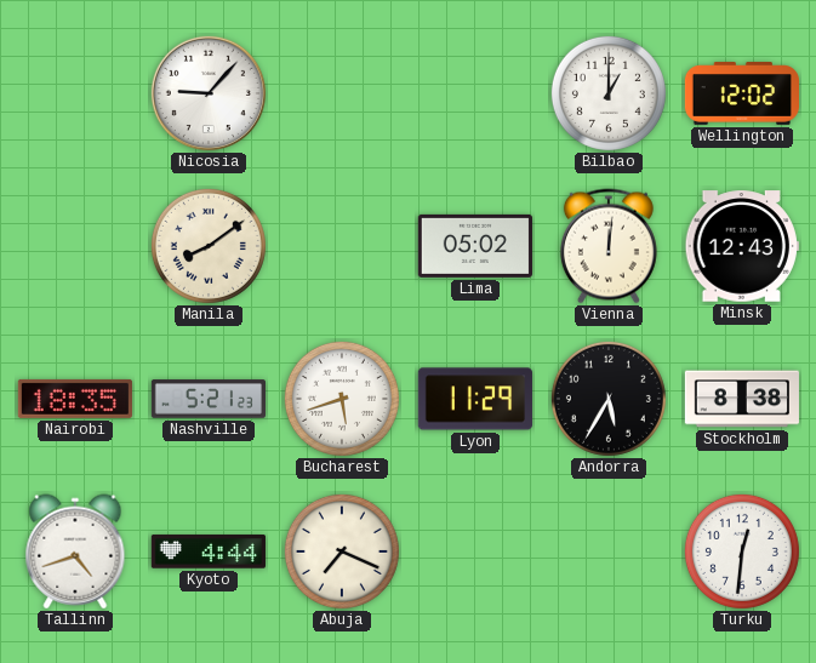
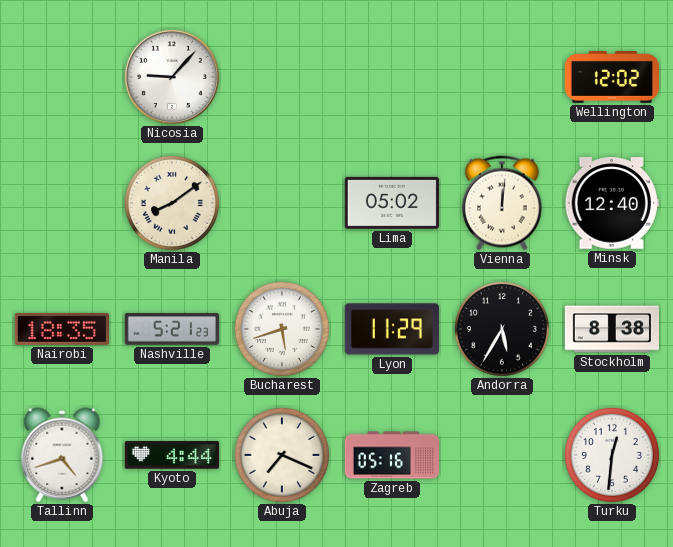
Bilbao: 1:00 -> none
Minsk: 12:43 -> 12:40
Zagreb: none -> 05:16
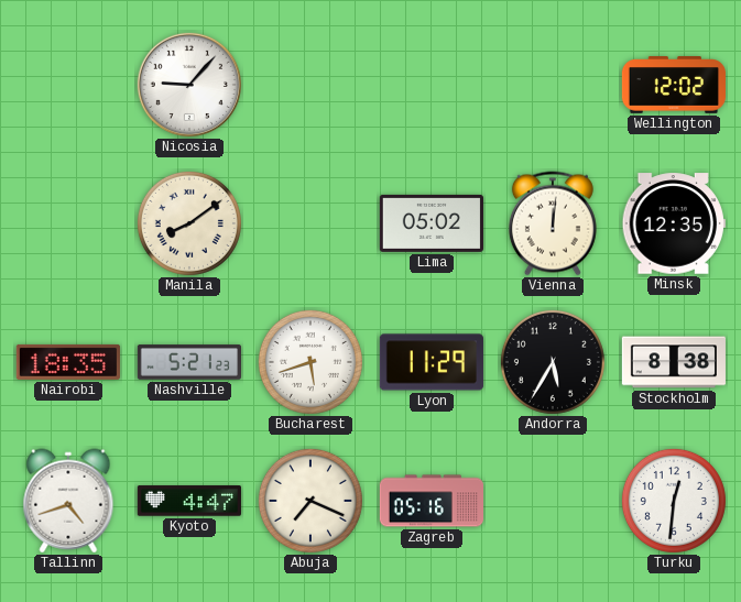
Minsk: 12:40 -> 12:35
Kyoto: 4:44 -> 4:47
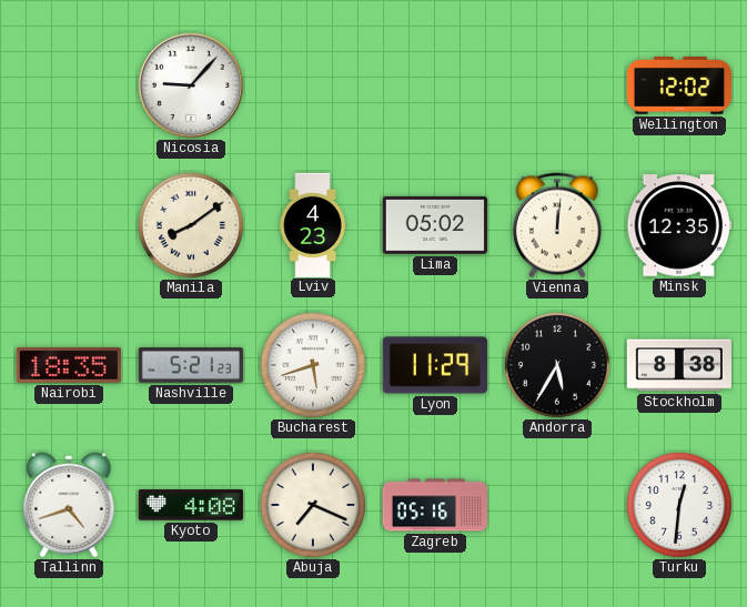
Lviv: none -> 4:23
Kyoto: 4:47 -> 4:08
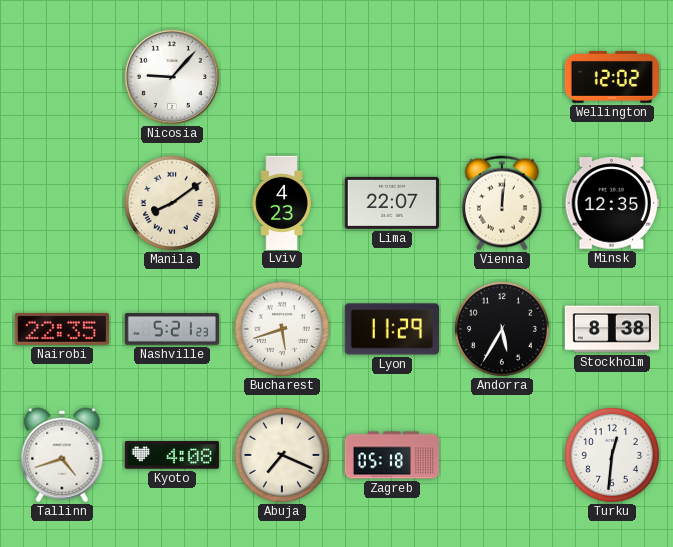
Lima: 05:02 -> 22:07
Nairobi: 18:35 -> 22:35
Zagreb: 05:16 -> 05:18
